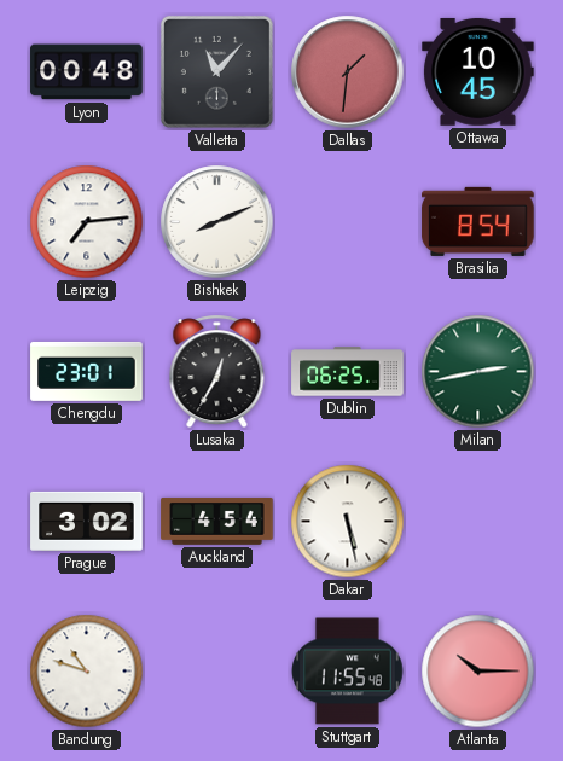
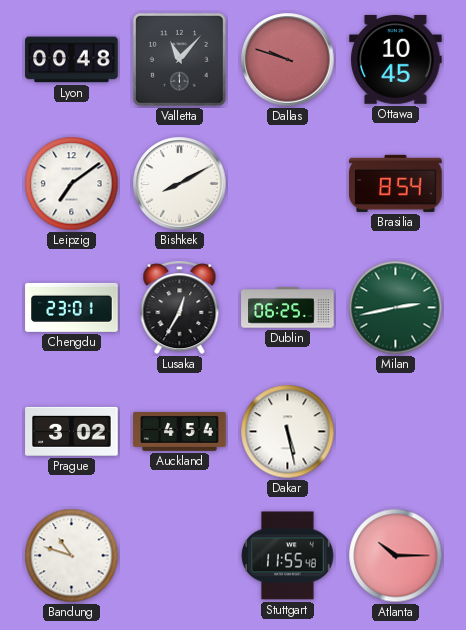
Dallas: 1:31 -> 9:48
Leipzig: 7:14 -> 7:09
Bishkek: 8:11 -> 8:10
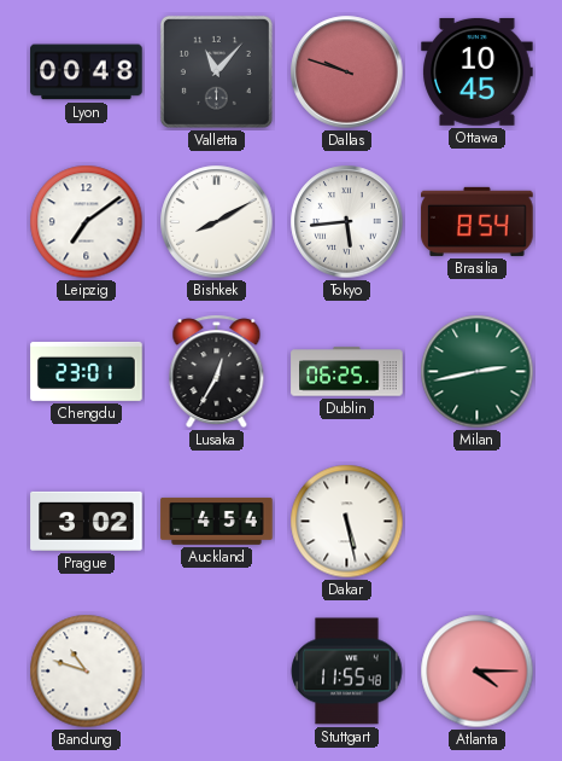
Tokyo: none -> 5:44
Atlanta: 10:15 -> 4:15
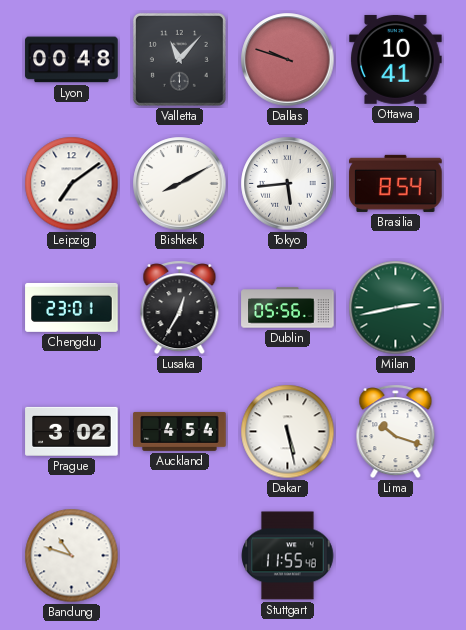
Ottawa: 10:45 -> 10:41
Dublin: 06:25 -> 05:56
Lima: none -> 10:18
Atlanta: 4:15 -> none
